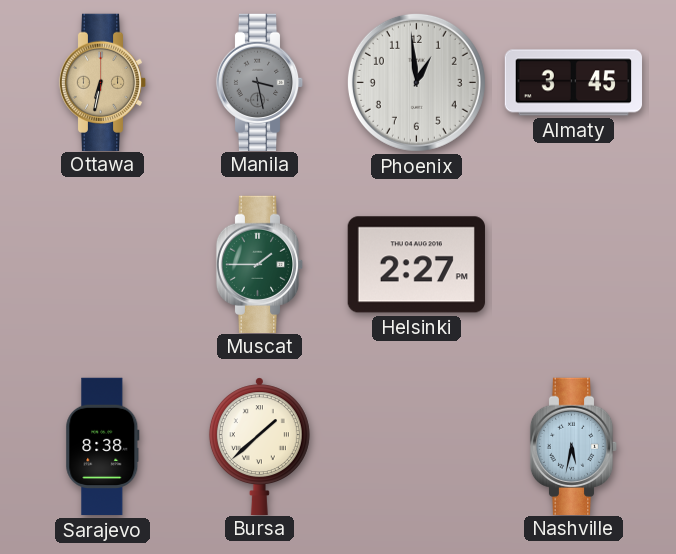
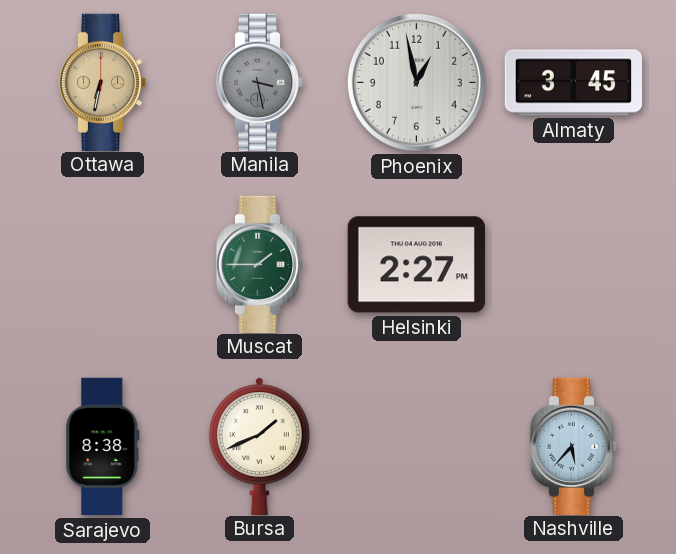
Phoenix: 12:59 -> 12:58
Bursa: 1:38 -> 1:41
Nashville: 5:32 -> 5:37
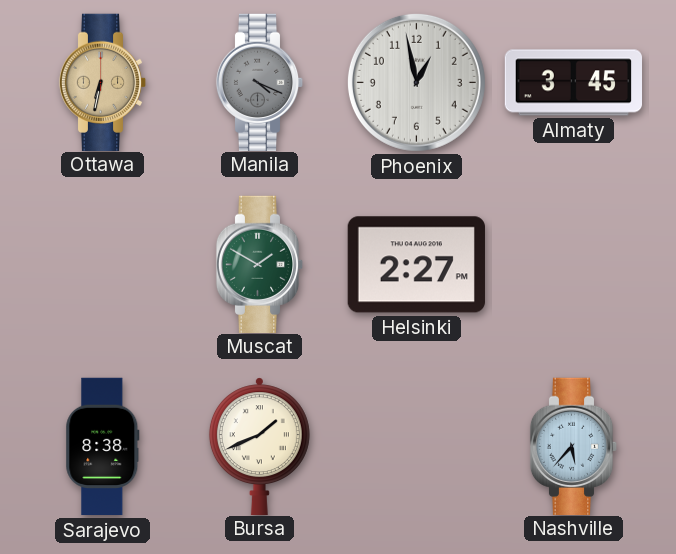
Manila: 3:28 -> 4:19
Muscat: 1:45 -> 1:50
